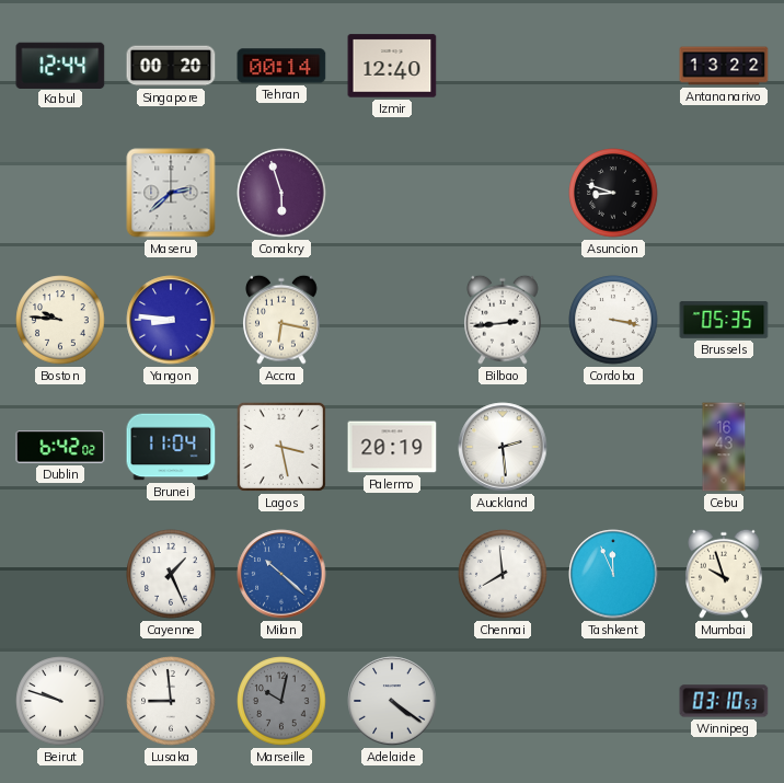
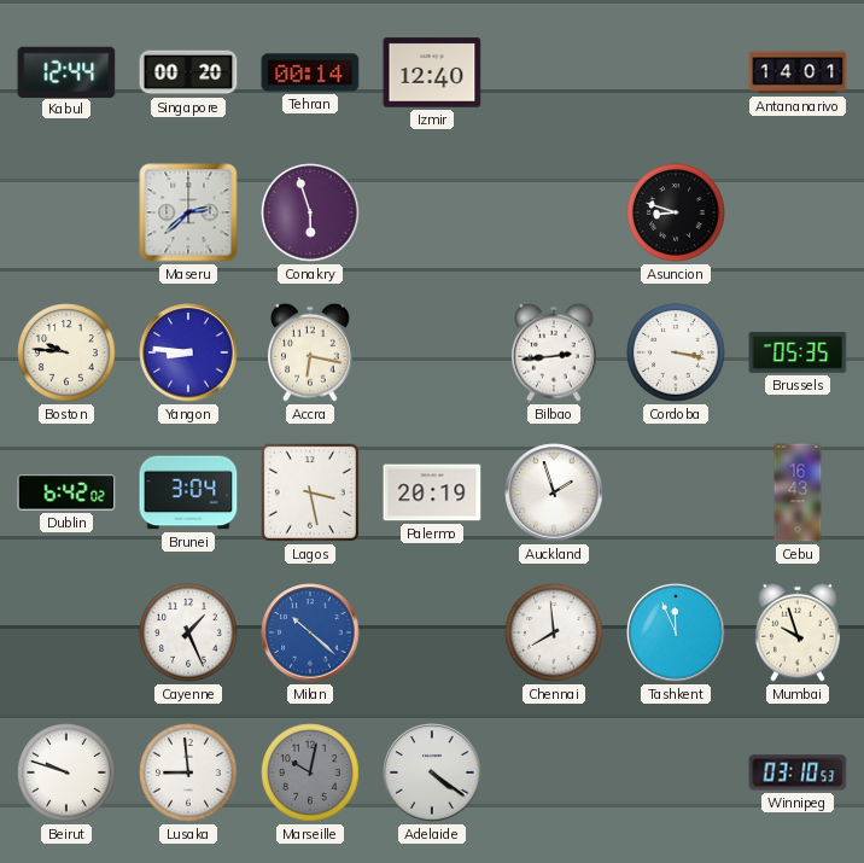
Antananarivo: 13:22 -> 14:01
Brunei: 11:04 -> 3:04
Auckland: 2:29 -> 1:57
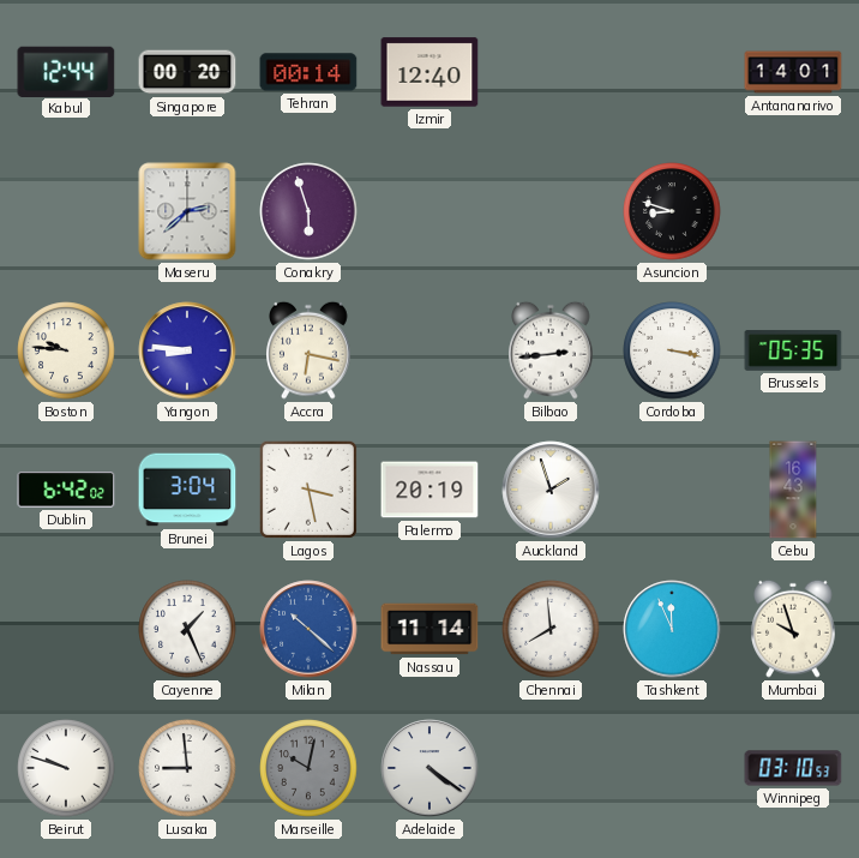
Nassau: none -> 11:14
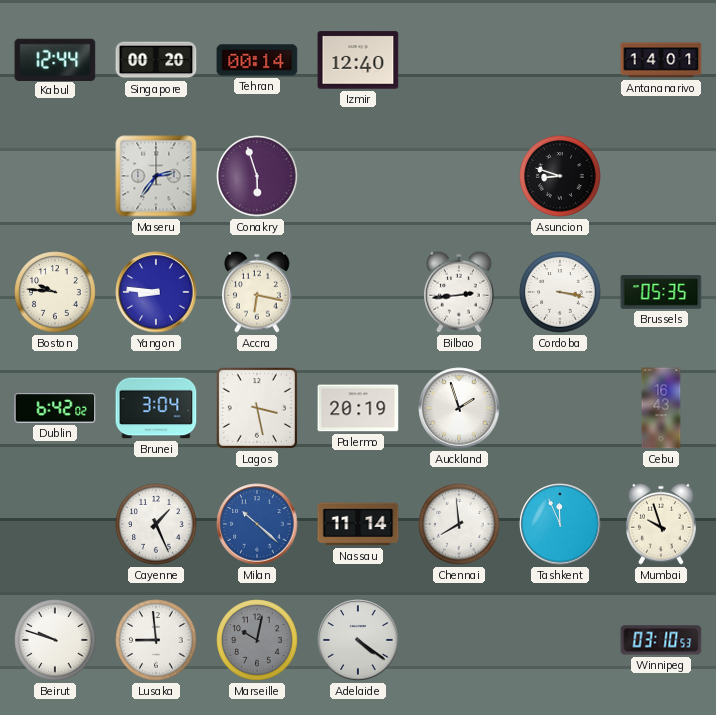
Maseru: 2:38 -> 2:36
